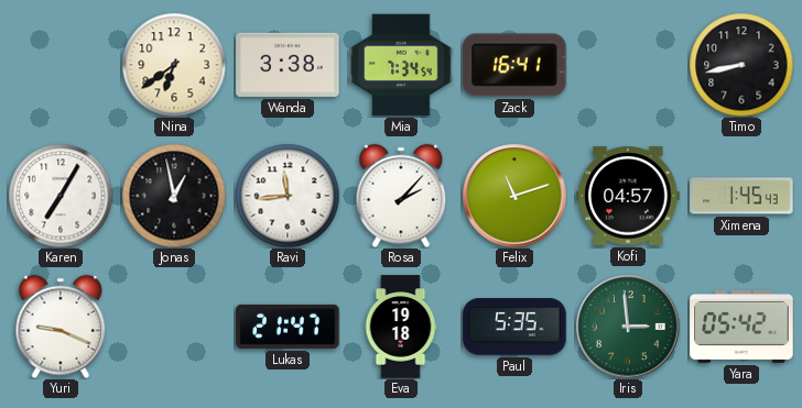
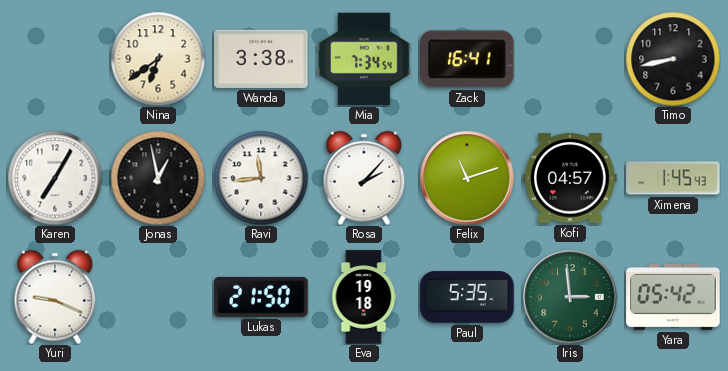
Lukas: 21:47 -> 21:50
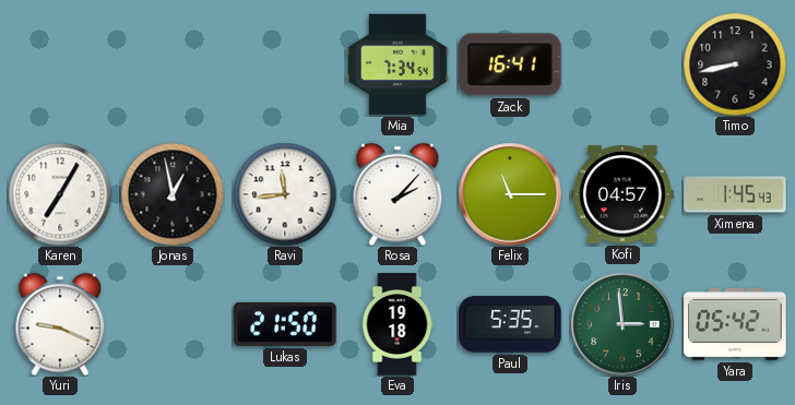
Nina: 6:39 -> none
Wanda: 3:38 -> none
Felix: 11:12 -> 11:15
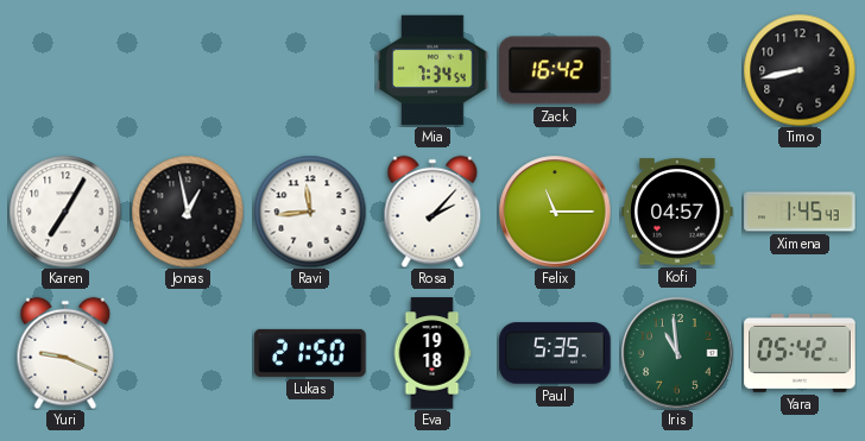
Zack: 16:41 -> 16:42
Iris: 2:59 -> 10:59
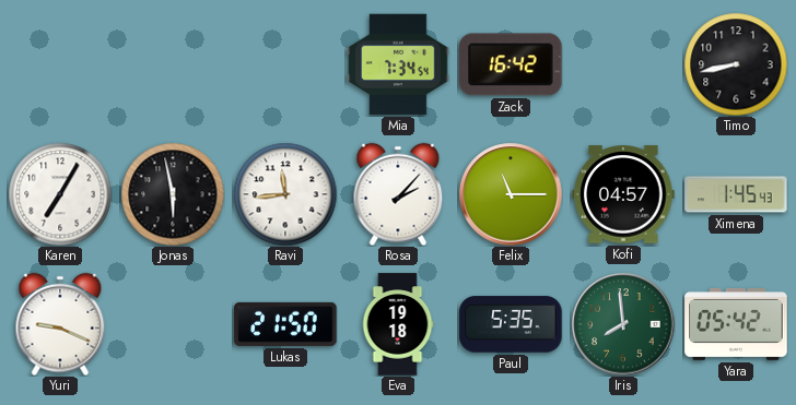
Jonas: 12:58 -> 5:58
Iris: 10:59 -> 7:59
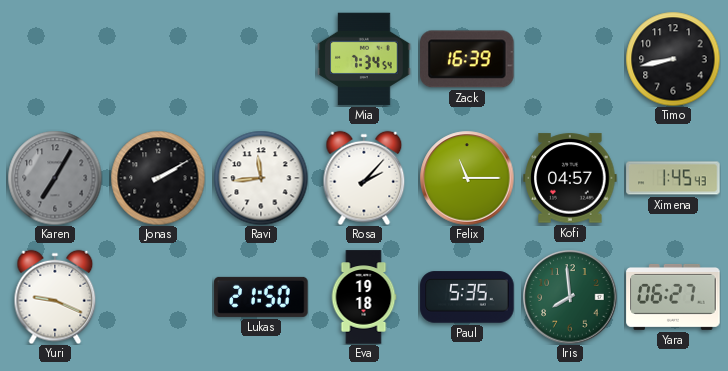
Zack: 16:42 -> 16:39
Karen dial: white -> grey
Jonas: 5:58 -> 2:10
Yara: 05:42 -> 06:27
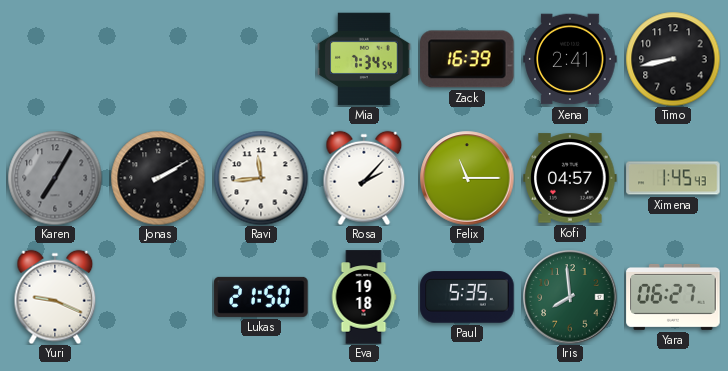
Xena: none -> 2:41
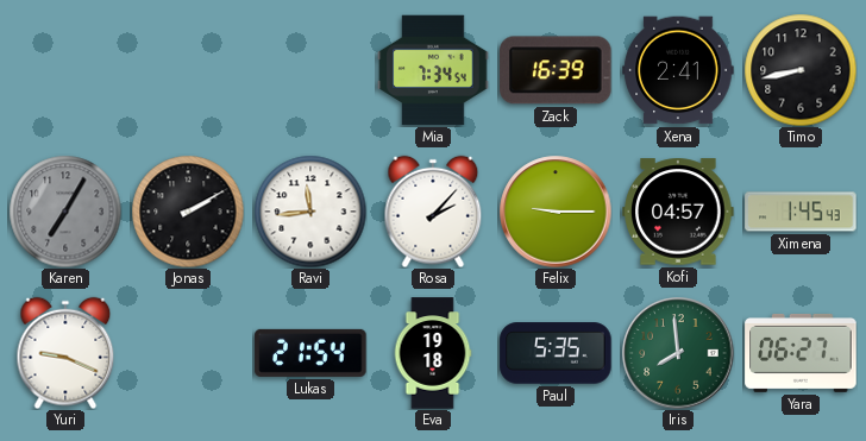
Felix: 11:15 -> 9:15
Lukas: 21:50 -> 21:54
